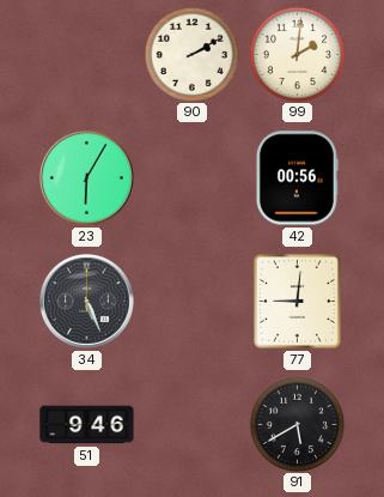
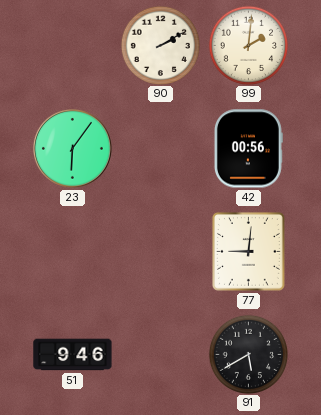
23: 6:05 -> 6:06
34: 5:26 -> none
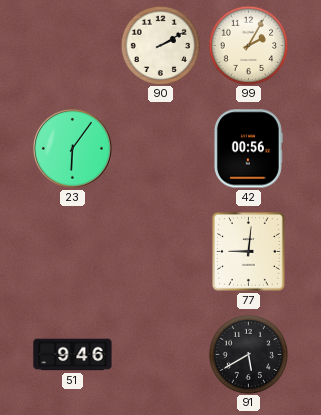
99: 2:01 -> 2:05
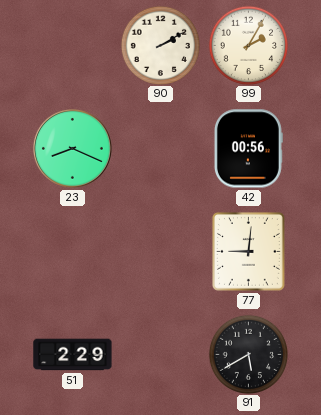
23: 6:06 -> 8:19
51: 9:46 -> 2:29
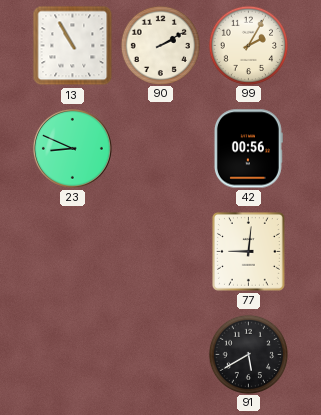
13: none -> 10:55
23: 8:19 -> 8:49
51: 2:29 -> none
